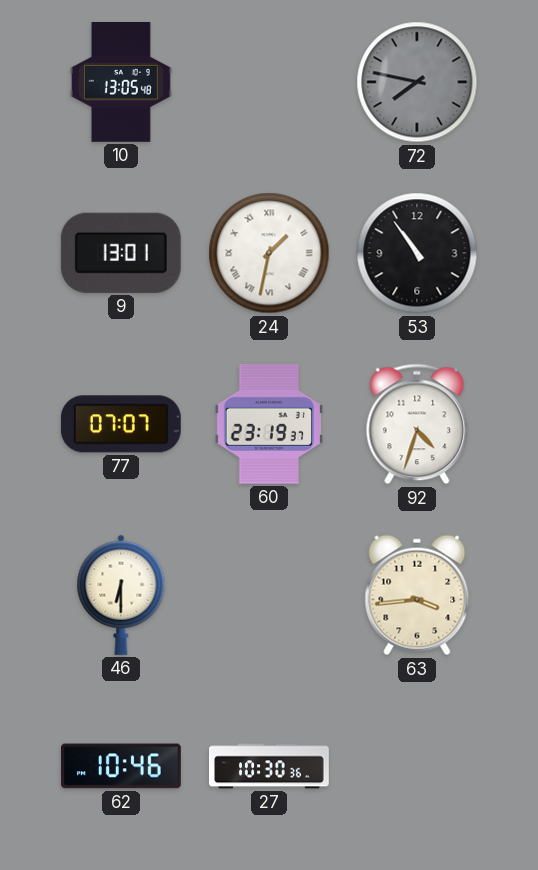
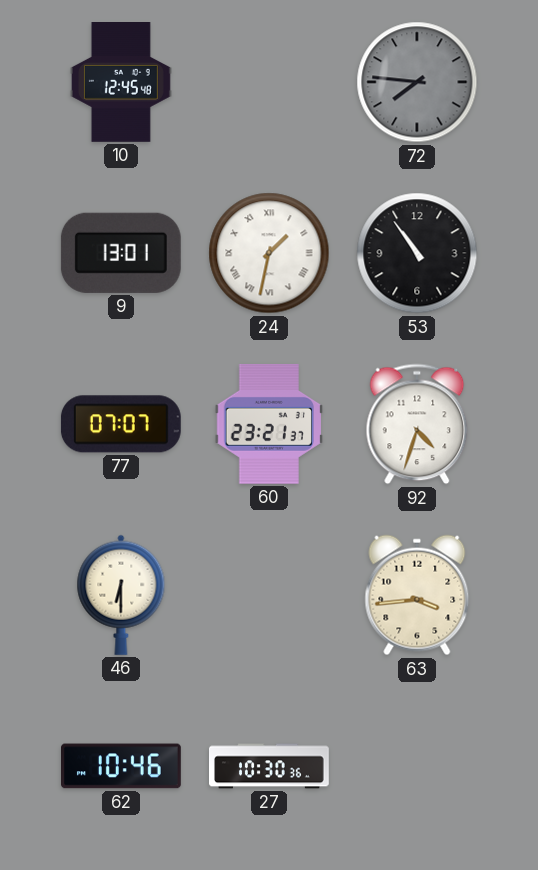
10: 13:05 -> 12:45
72: 7:47 -> 7:46
60: 23:19 -> 23:21
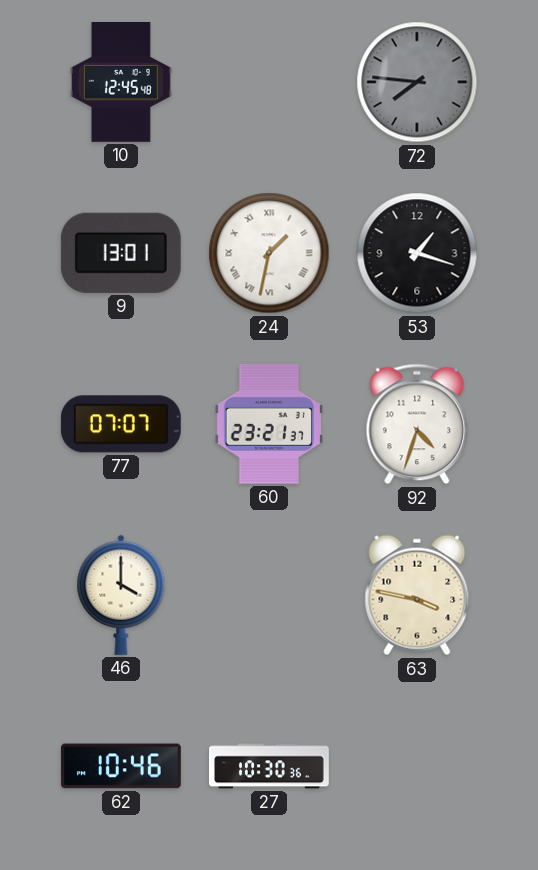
53: 10:54 -> 1:18
46: 6:30 -> 4:00
63: 3:44 -> 3:47
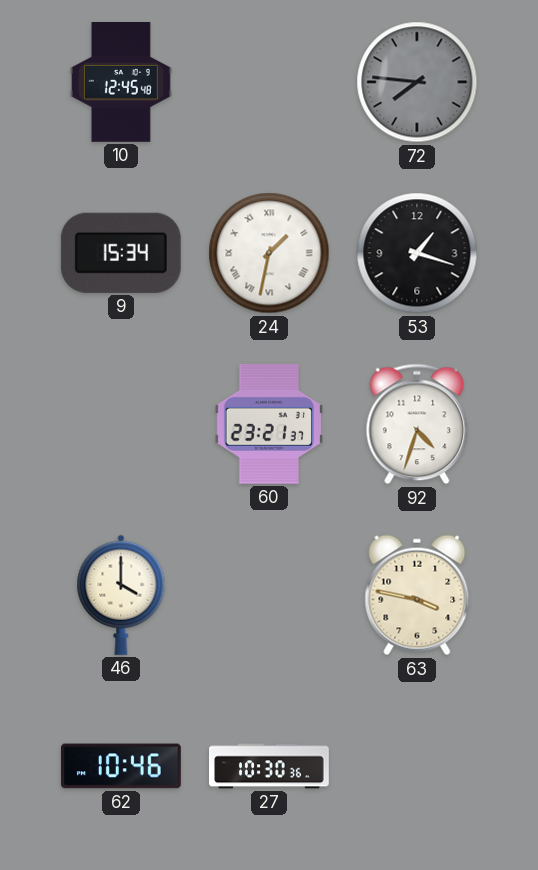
9: 13:01 -> 15:34
77: 07:07 -> none
